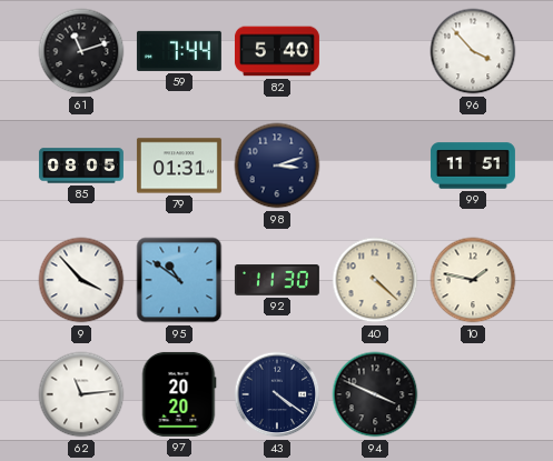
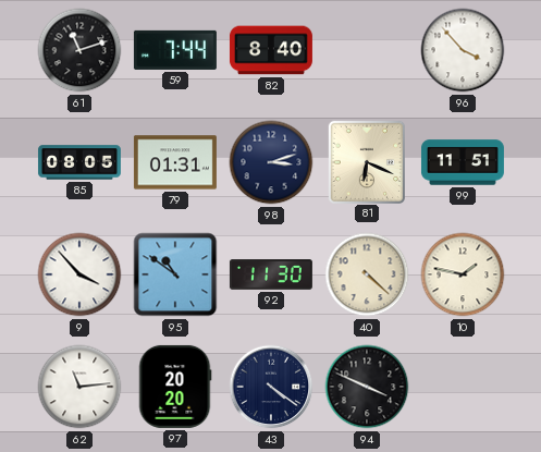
82: 5:40 -> 8:40
81: none -> 6:19
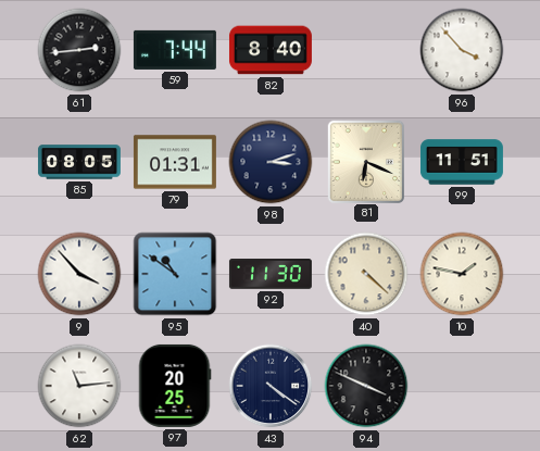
61: 11:12 -> 2:44
97: 20:20 -> 20:25
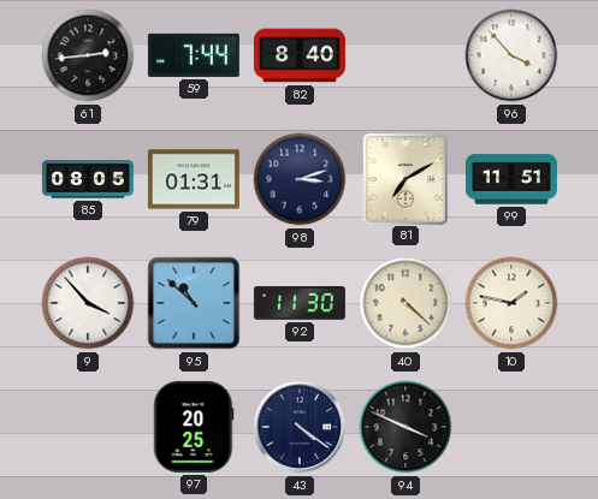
81: 6:19 -> 7:10
95: 10:51 -> 10:52
62: 11:14 -> none
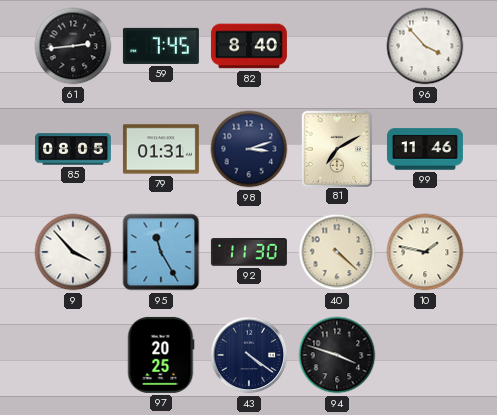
59: 7:44 -> 7:45
99: 11:51 -> 11:46
95: 10:52 -> 11:25
94: 3:49 -> 3:48
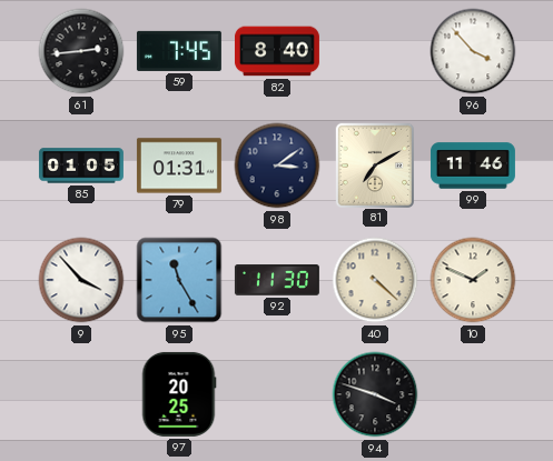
85: 08:05 -> 01:05
98: 3:12 -> 3:09
10: 1:47 -> 1:49
43: 4:21 -> none
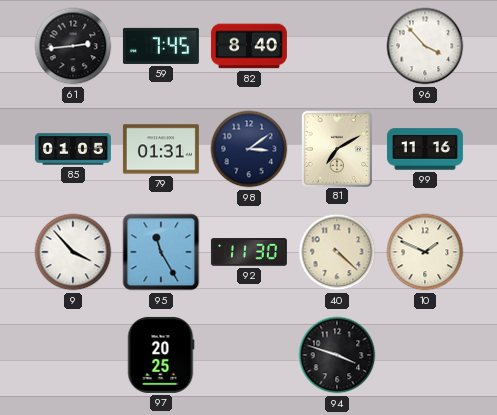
99: 11:46 -> 11:16
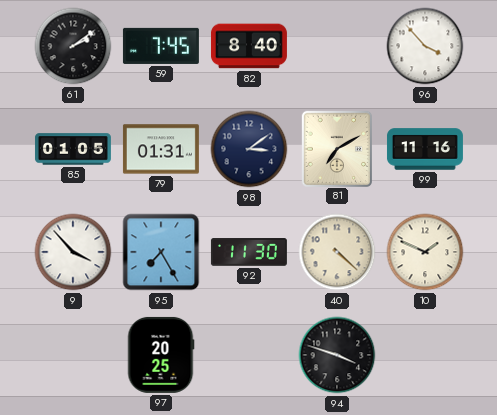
61: 2:44 -> 2:09
95: 11:25 -> 7:25
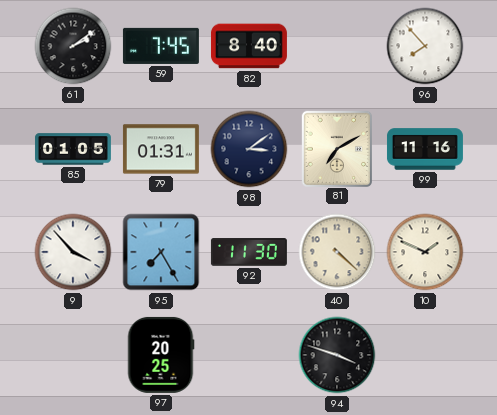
96: 3:53 -> 7:53
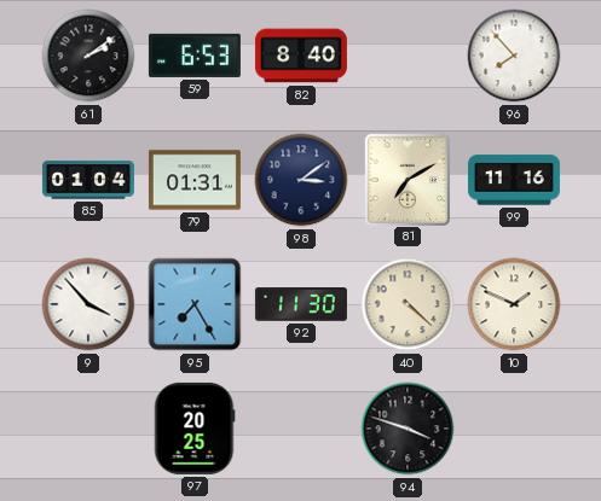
59: 7:45 -> 6:53
85: 01:05 -> 01:04
